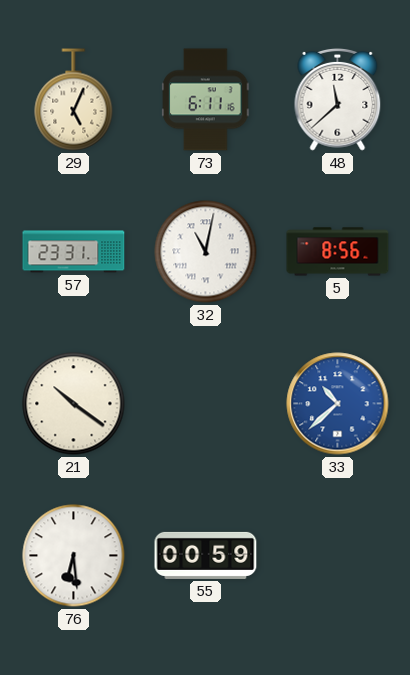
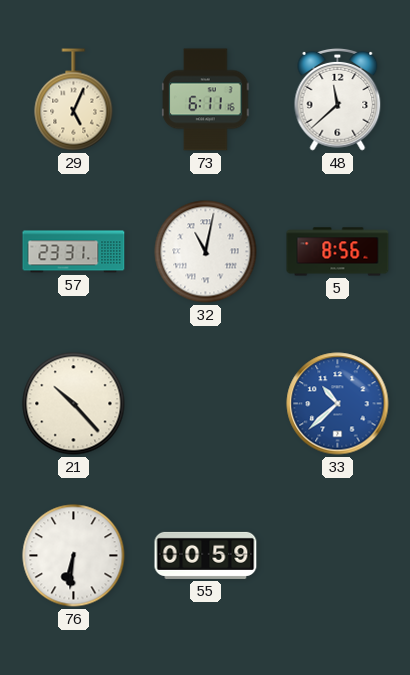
21: 10:21 -> 10:23
76: 6:29 -> 6:31
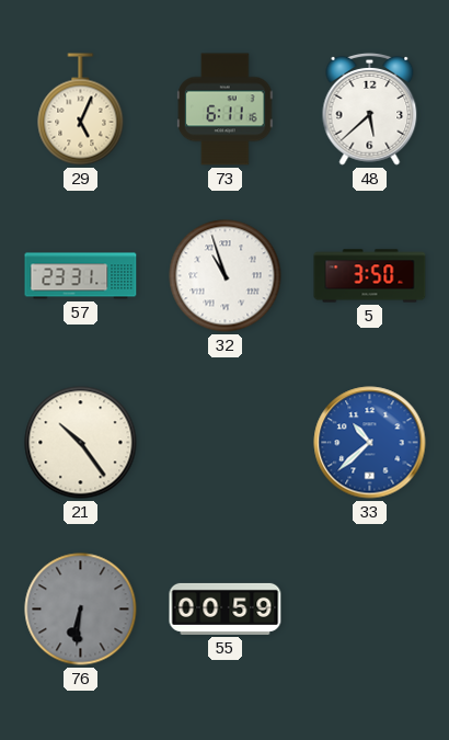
48: 11:38 -> 5:38
32: 11:02 -> 10:57
5: 8:56 -> 3:50
21: 10:23 -> 10:24
76 dial: white -> grey
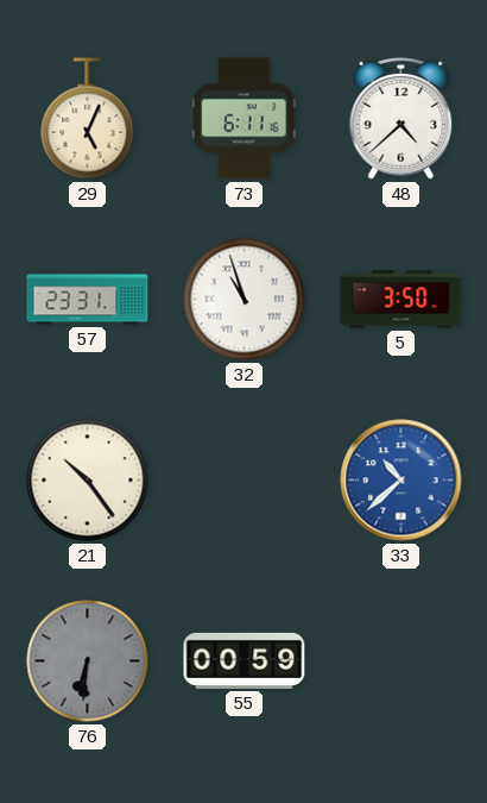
48: 5:38 -> 4:38
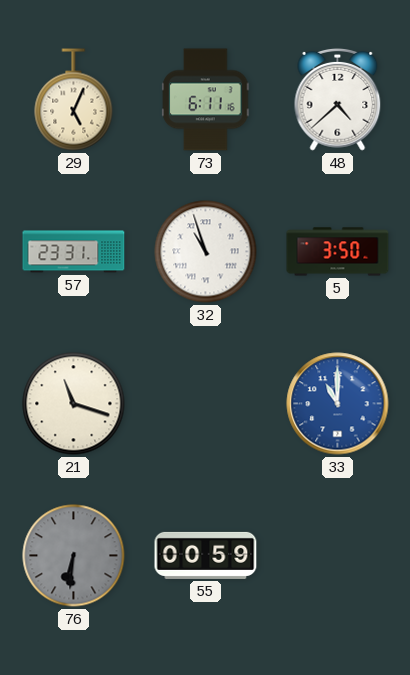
21: 10:24 -> 11:18
33: 10:38 -> 11:00
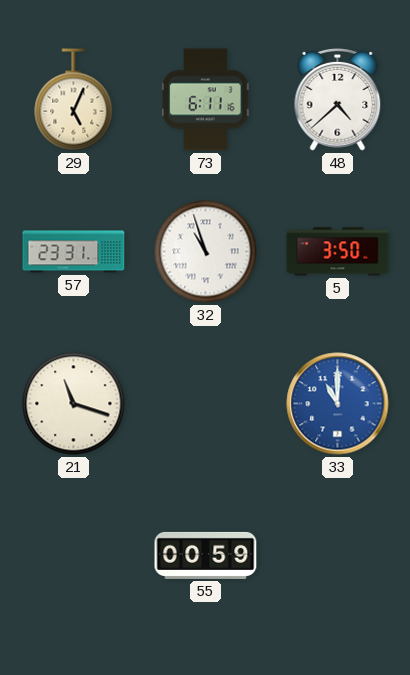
76: 6:31 -> none
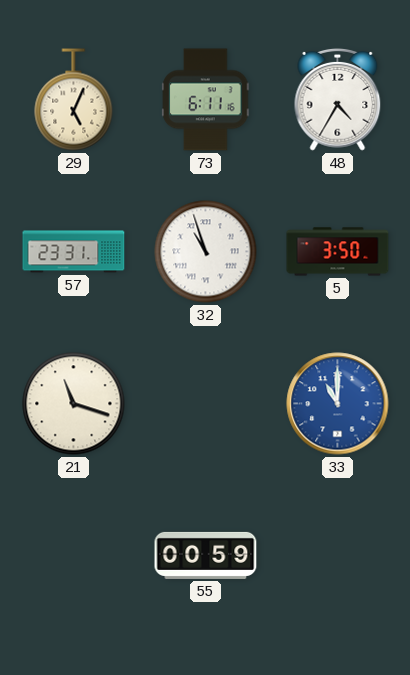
48: 4:38 -> 4:35
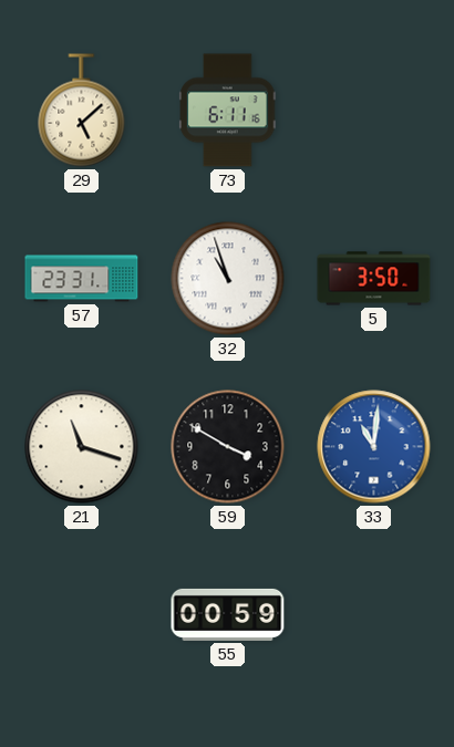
29: 5:04 -> 5:08
48: 4:35 -> none
59: none -> 3:50
33: 11:00 -> 11:01
